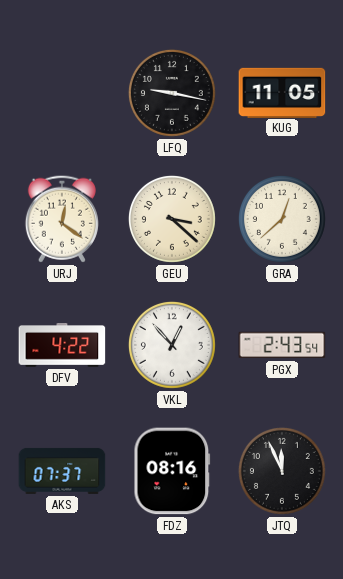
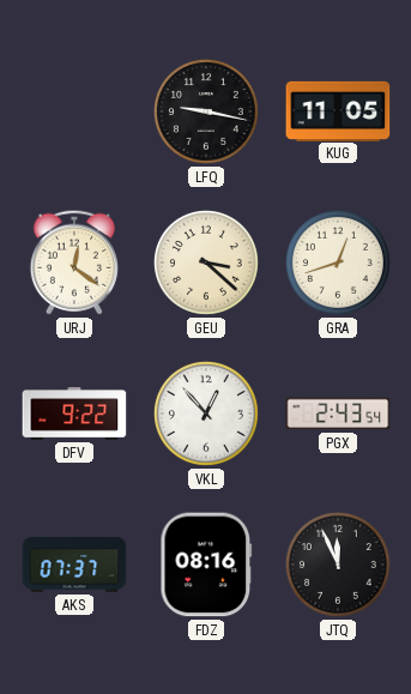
GRA: 12:38 -> 12:42
DFV: 4:22 -> 9:22
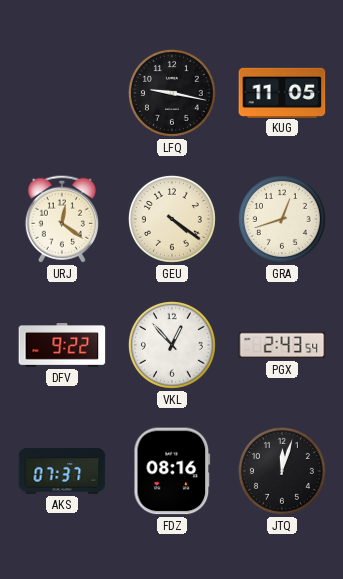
GEU: 3:22 -> 4:21
JTQ: 11:56 -> 12:03
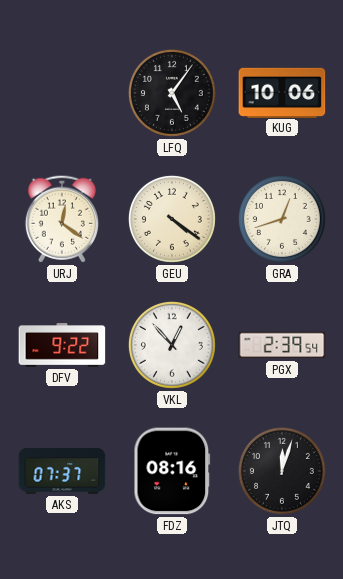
LFQ: 9:17 -> 5:06
KUG: 11:05 -> 10:06
PGX: 2:43 -> 2:39
